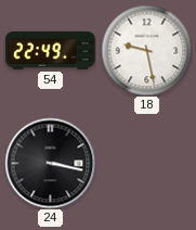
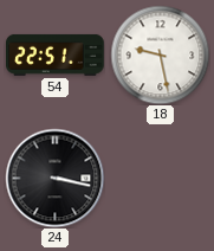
54: 22:49 -> 22:51
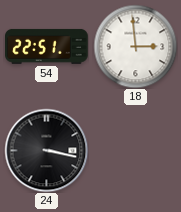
18: 9:28 -> 2:59
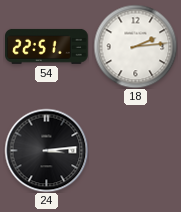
18: 2:59 -> 2:14
24: 3:17 -> 3:14
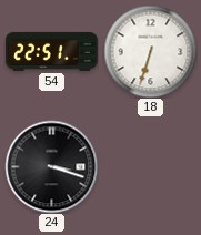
18: 2:14 -> 6:33
24: 3:14 -> 3:18
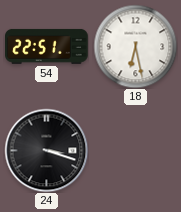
18: 6:33 -> 6:28
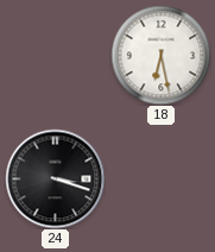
54: 22:51 -> none
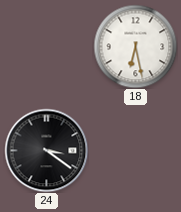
24: 3:18 -> 3:21
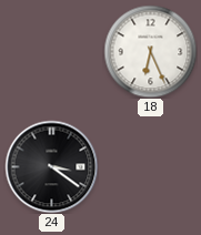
18: 6:28 -> 6:26
